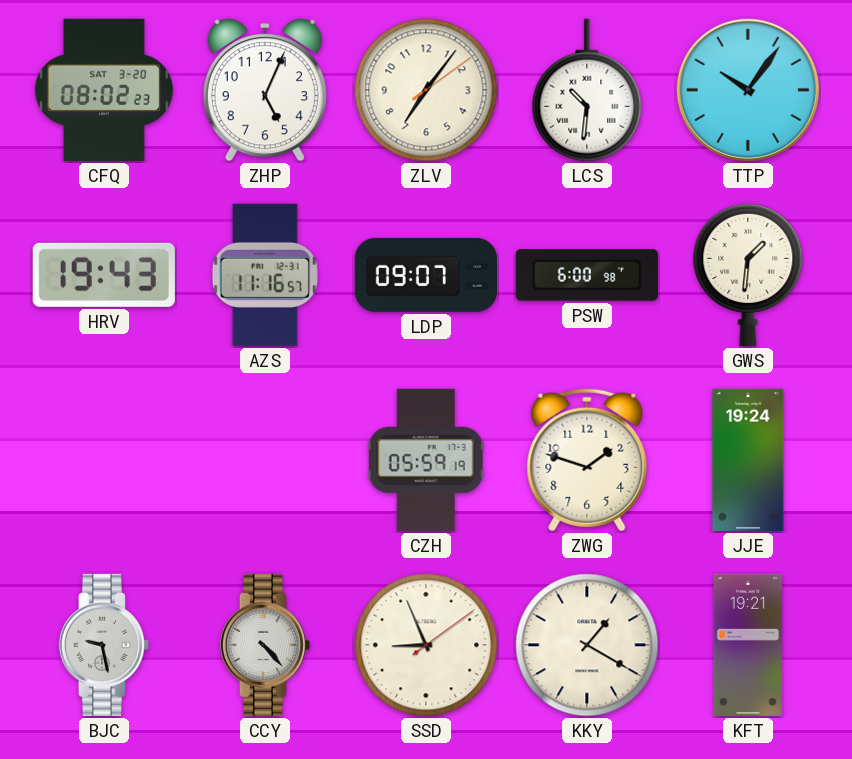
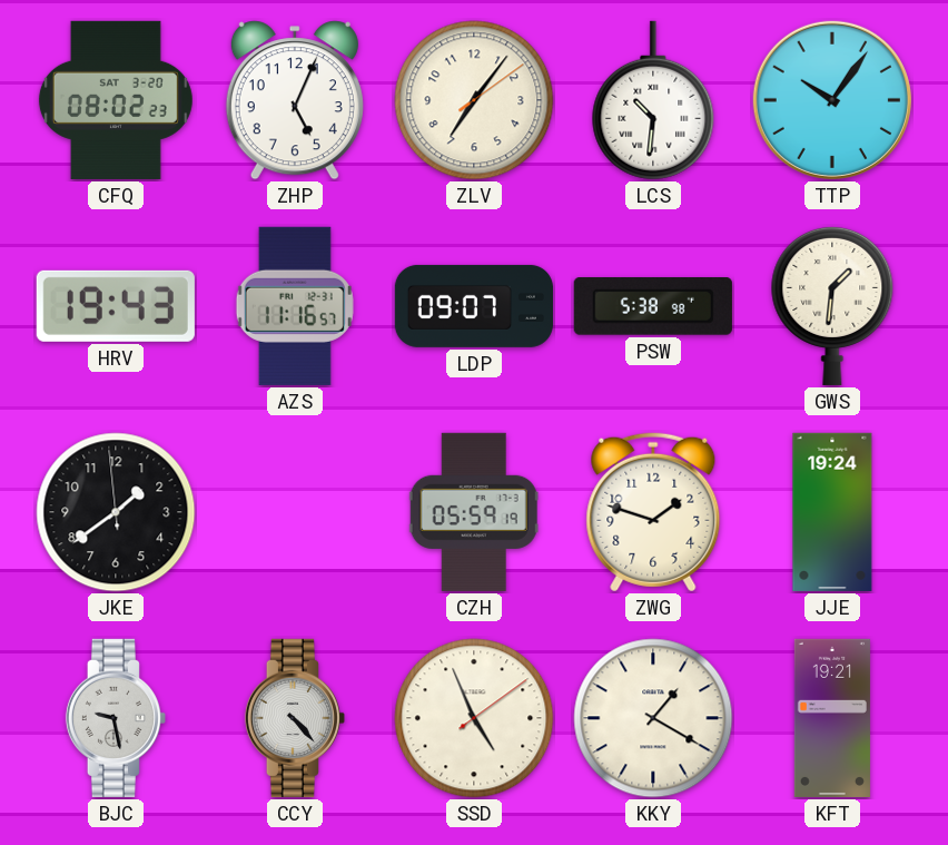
PSW: 6:00 -> 5:38
JKE: none -> 1:38
SSD: 8:56 -> 4:56
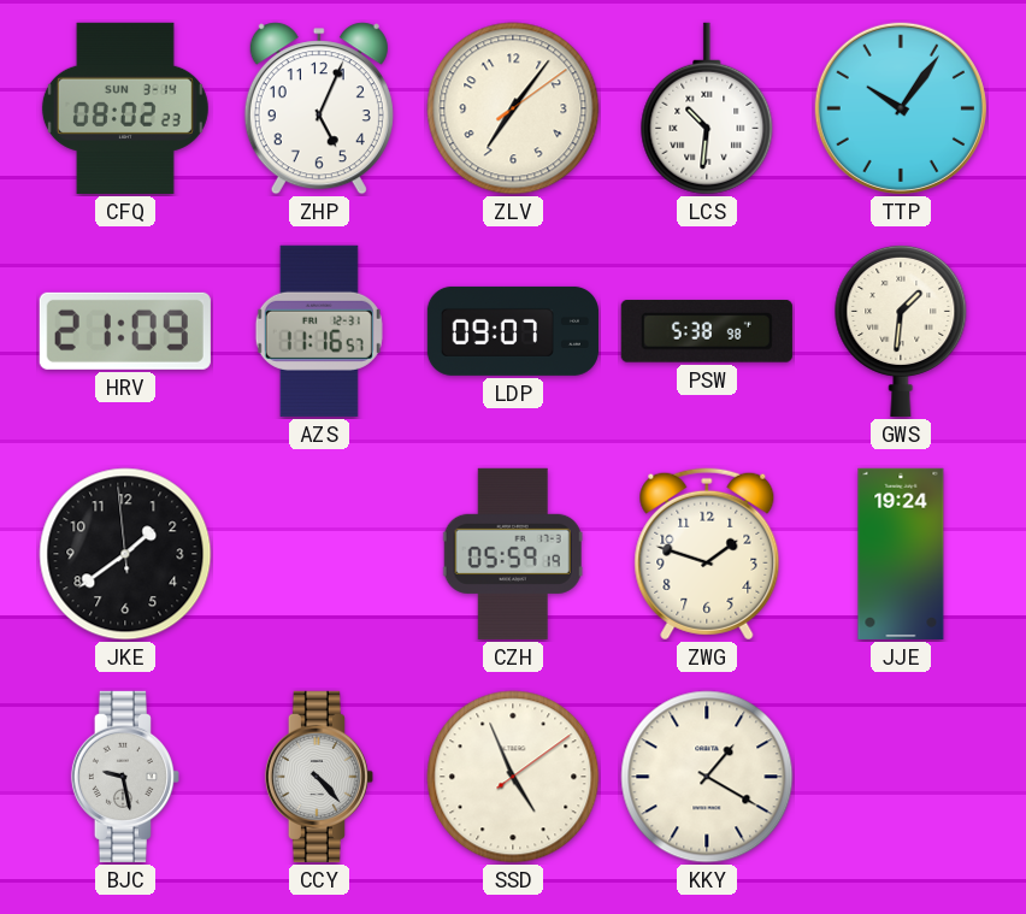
CFQ date: SAT 3-20 -> SUN 3-14
HRV: 19:43 -> 21:09
KFT: 19:21 -> none
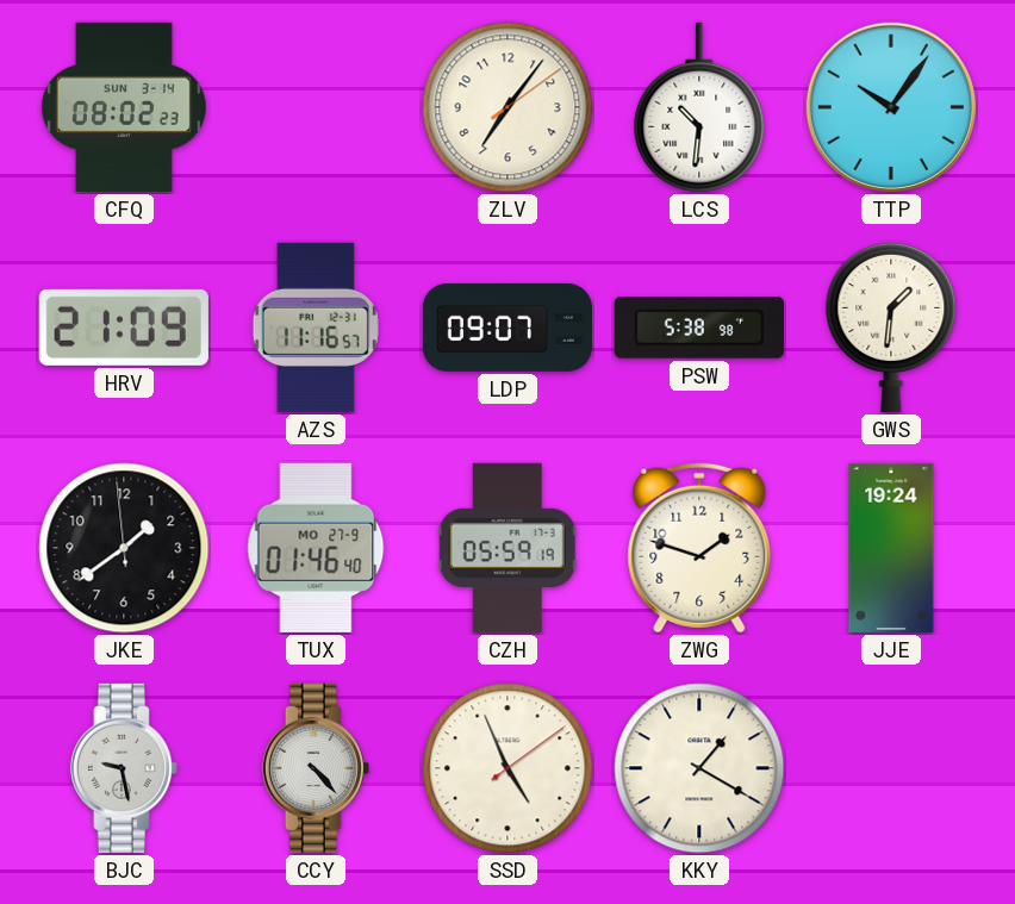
ZHP: 5:04 -> none
TUX: none -> 01:46
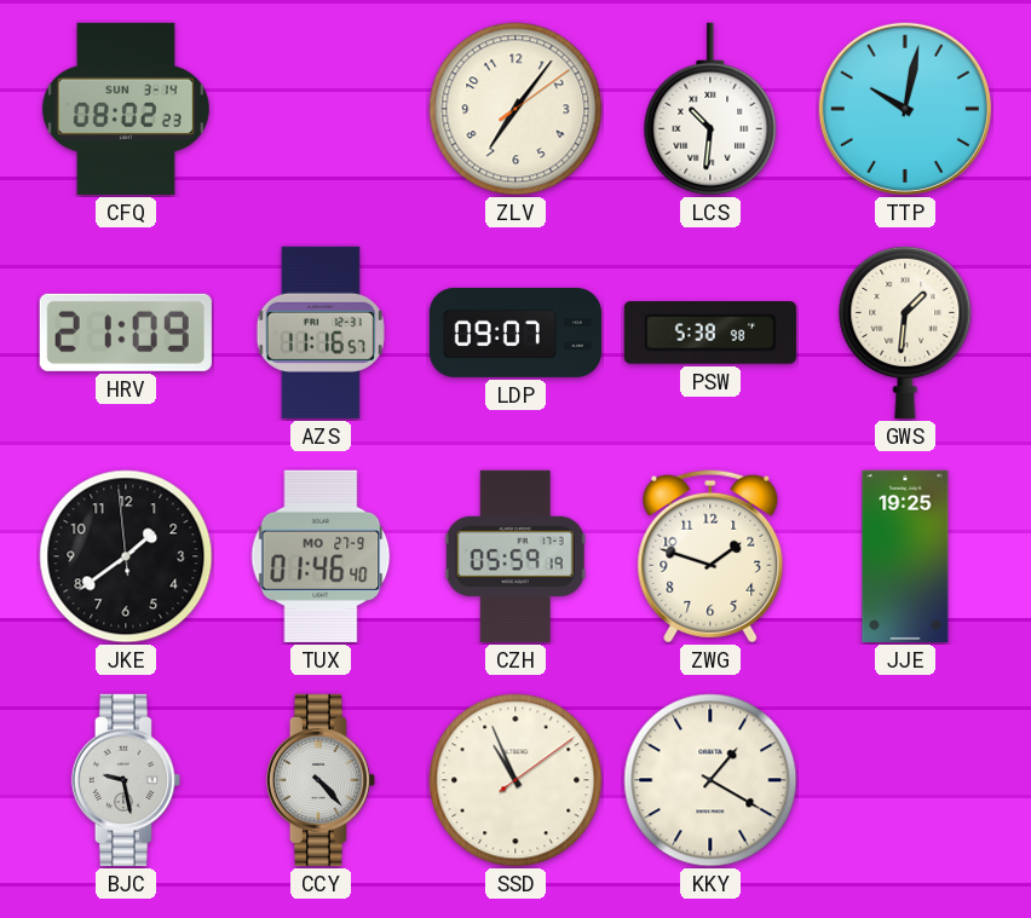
TTP: 10:06 -> 10:02
JJE: 19:24 -> 19:25
SSD: 4:56 -> 10:56
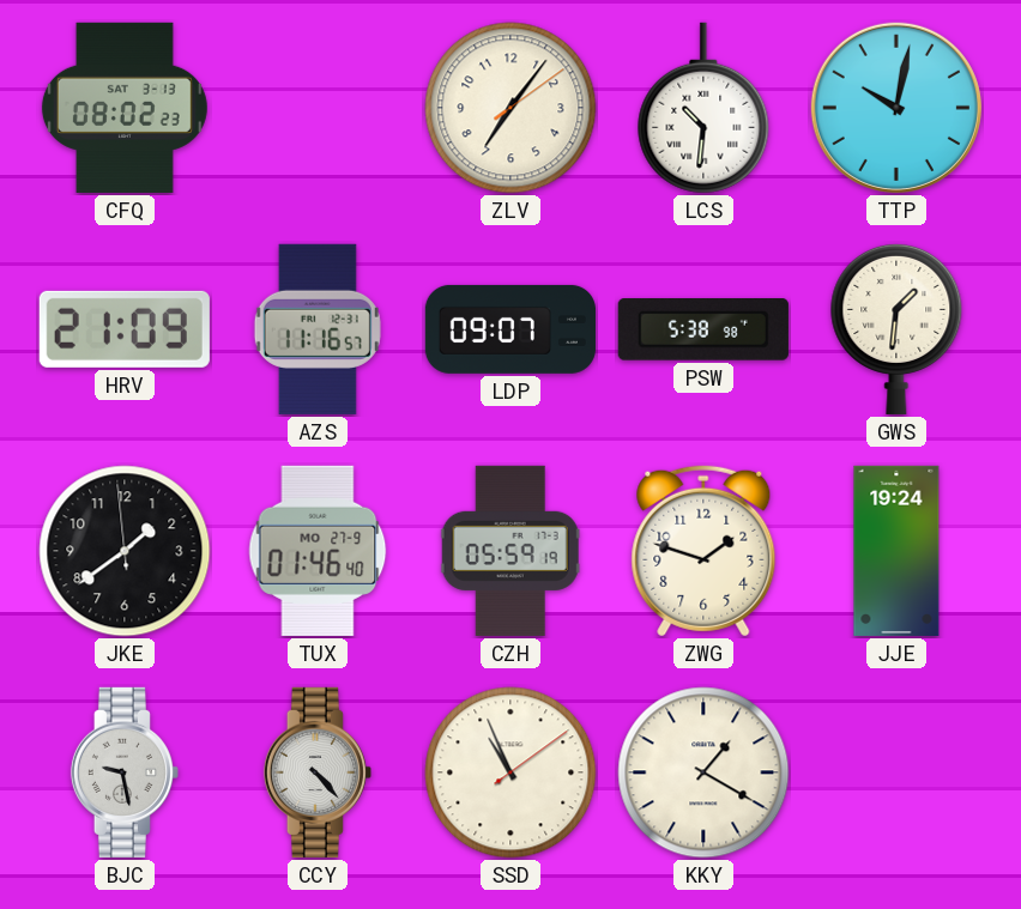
CFQ date: SUN 3-14 -> SAT 3-13
JJE: 19:25 -> 19:24
